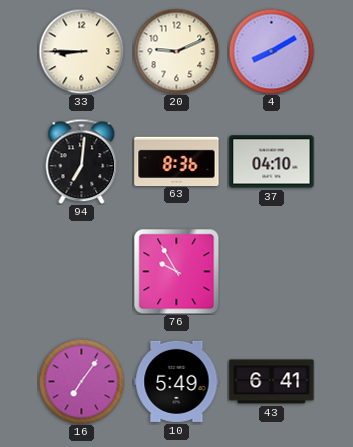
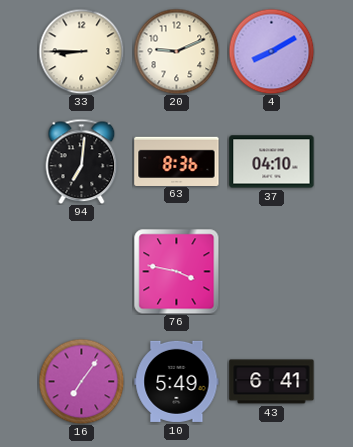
76: 9:55 -> 3:47
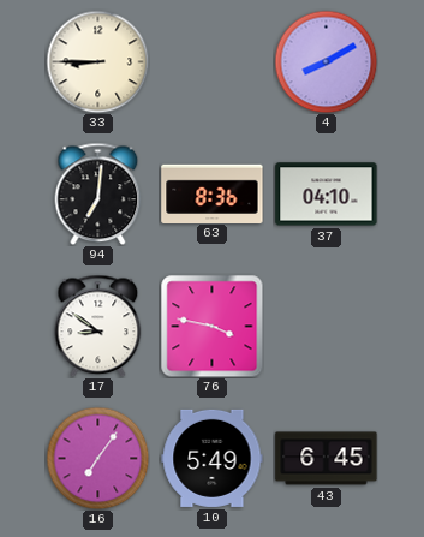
20: 9:11 -> none
17: none -> 8:51
43: 6:41 -> 6:45
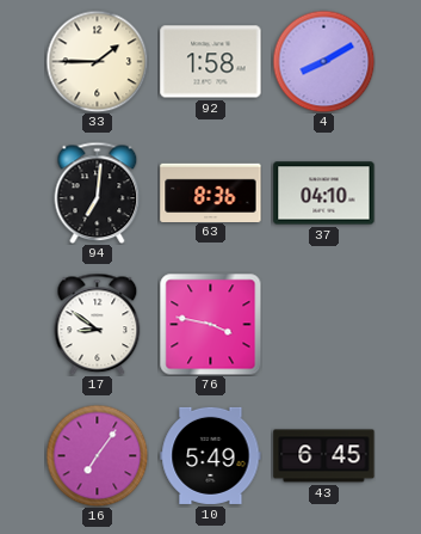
33: 8:45 -> 1:45
92: none -> 1:58
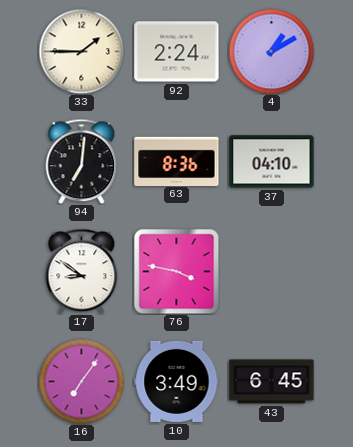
92: 1:58 -> 2:24
4: 8:10 -> 1:10
10: 5:49 -> 3:49
